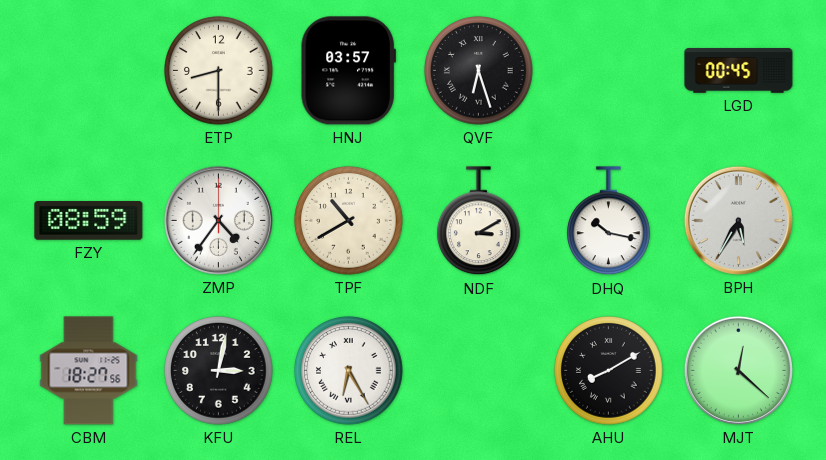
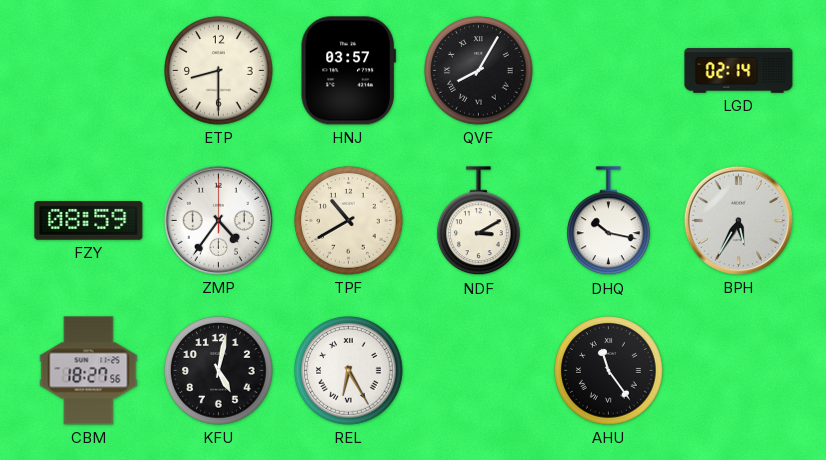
QVF: 6:27 -> 8:05
LGD: 00:45 -> 02:14
KFU: 3:02 -> 5:02
AHU: 8:10 -> 11:24
MJT: 12:22 -> none
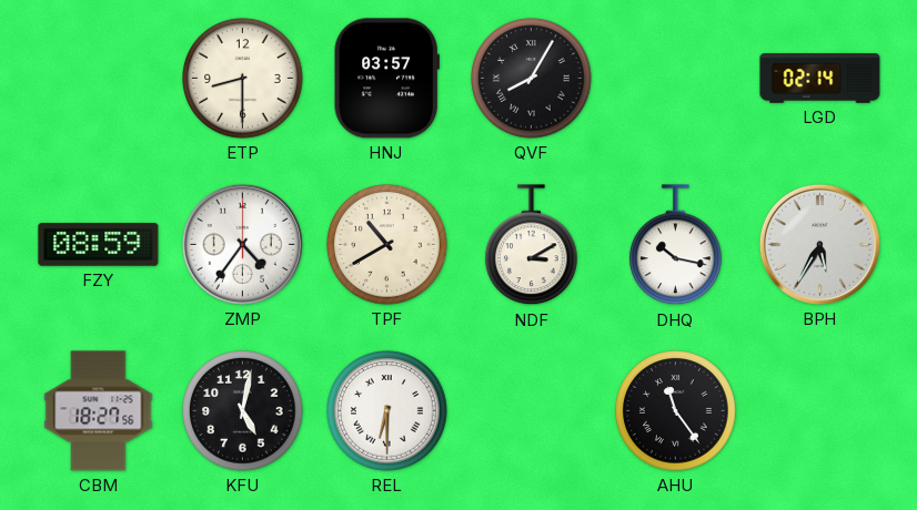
REL: 6:25 -> 6:30
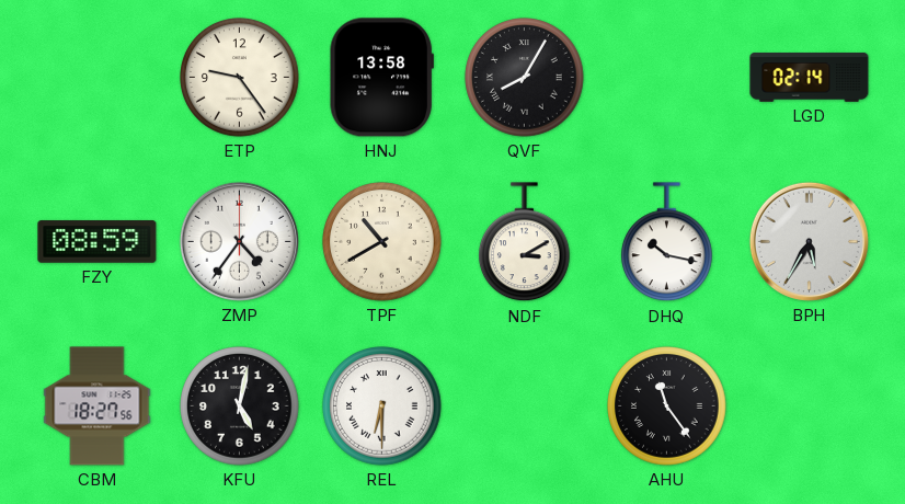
ETP: 8:30 -> 9:24
HNJ: 03:57 -> 13:58
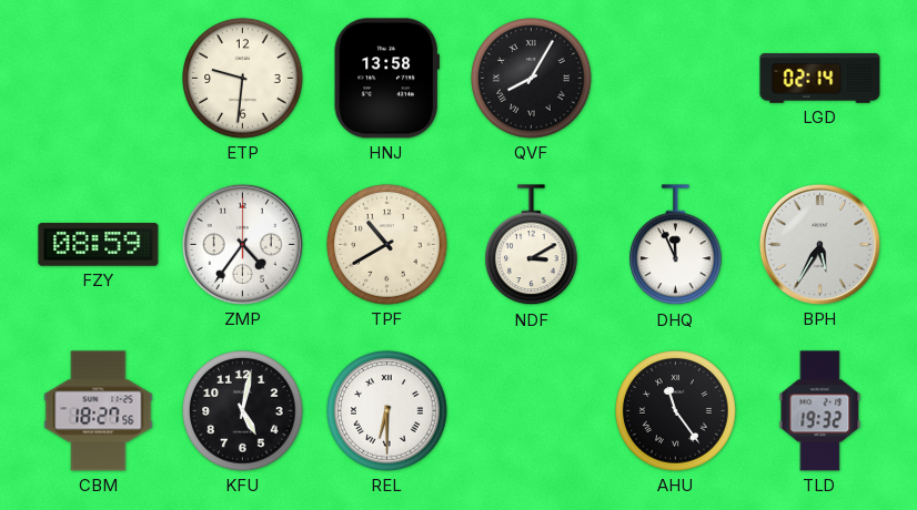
ETP: 9:24 -> 9:31
DHQ: 10:17 -> 11:56
TLD: none -> 19:32
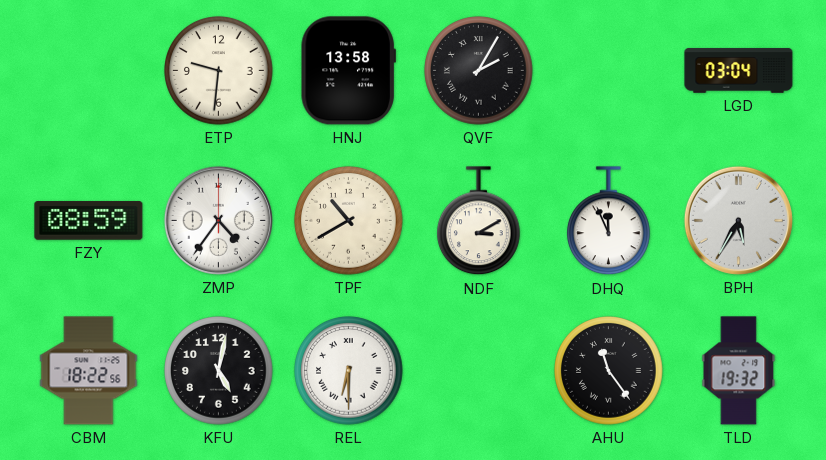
QVF: 8:05 -> 2:05
LGD: 02:14 -> 03:04
CBM: 18:27 -> 18:22
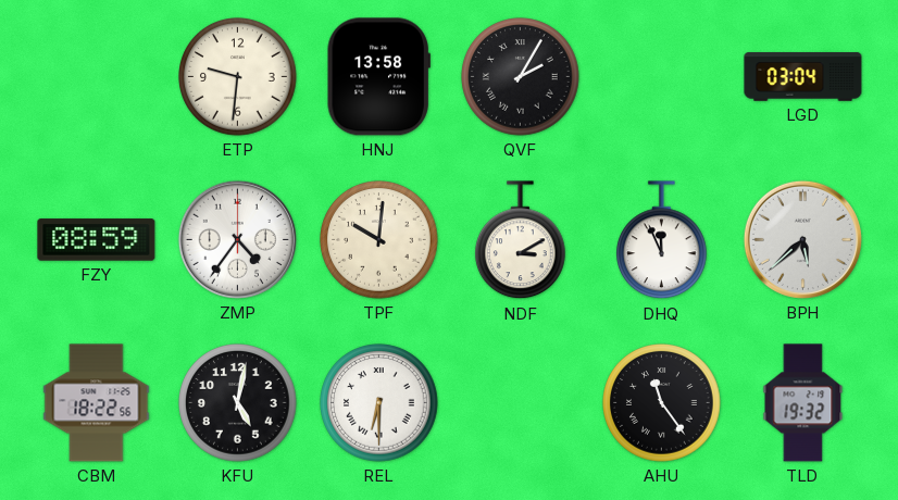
TPF: 10:40 -> 10:01
BPH: 5:35 -> 5:38
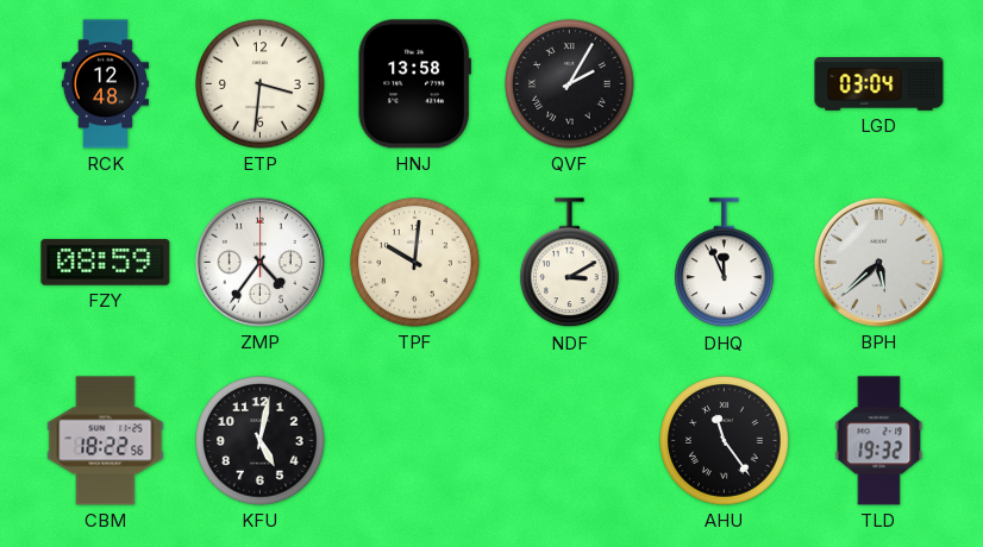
RCK: none -> 12:48
ETP: 9:31 -> 3:31
REL: 6:30 -> none
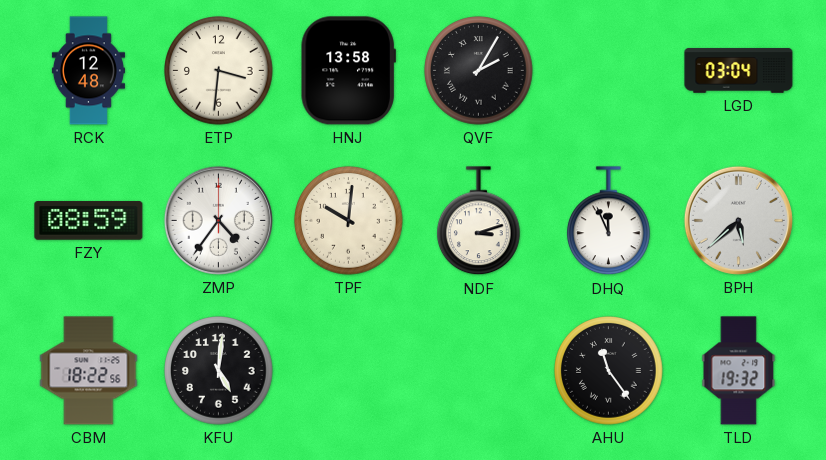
NDF: 3:10 -> 3:12
KFU: 5:02 -> 5:01
